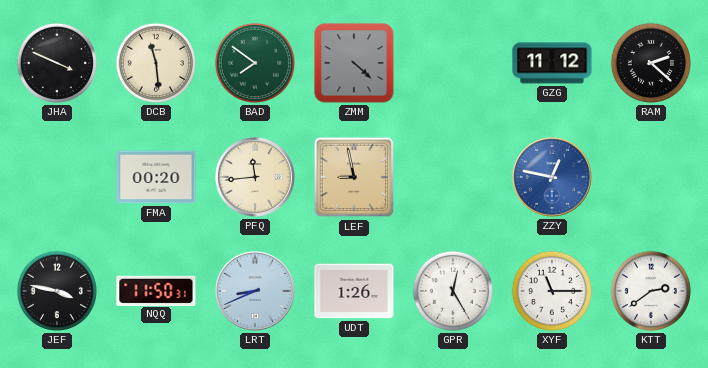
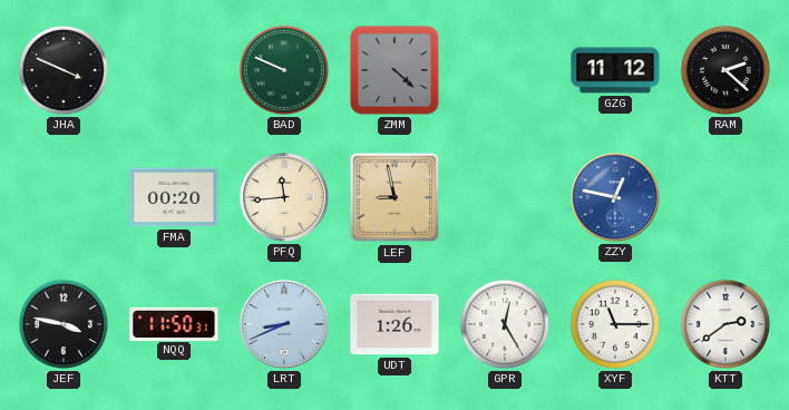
DCB: 11:29 -> none
BAD: 7:51 -> 9:49
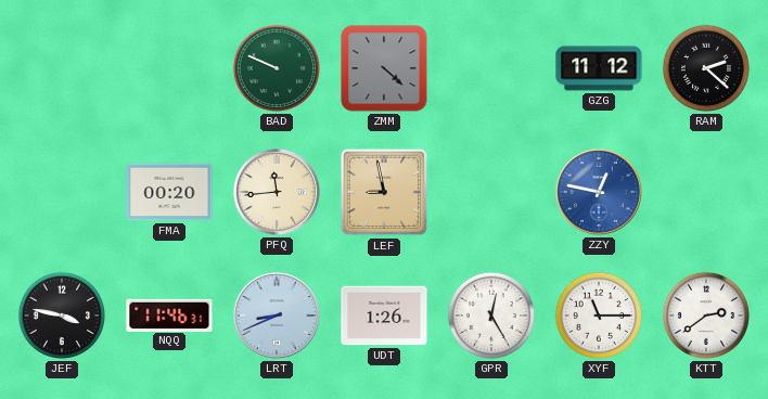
JHA: 3:49 -> none
NQQ: 11:50 -> 11:46
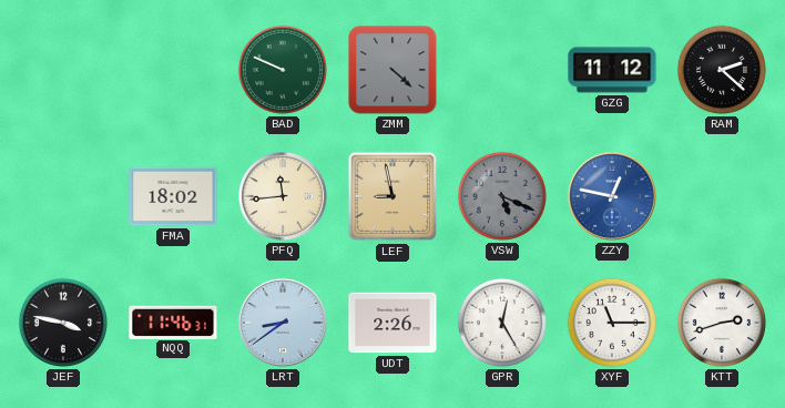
FMA: 00:20 -> 18:02
VSW: none -> 5:19
LRT: 8:41 -> 8:39
UDT: 1:26 -> 2:26
KTT: 2:39 -> 2:42
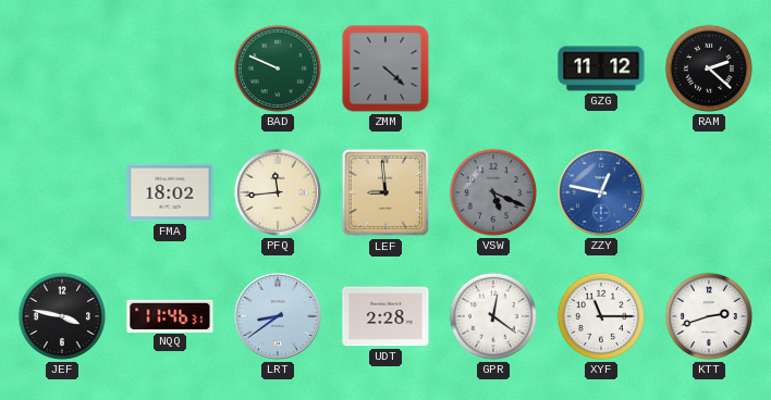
LEF: 8:58 -> 8:59
UDT: 2:26 -> 2:28
GPR: 12:25 -> 12:21
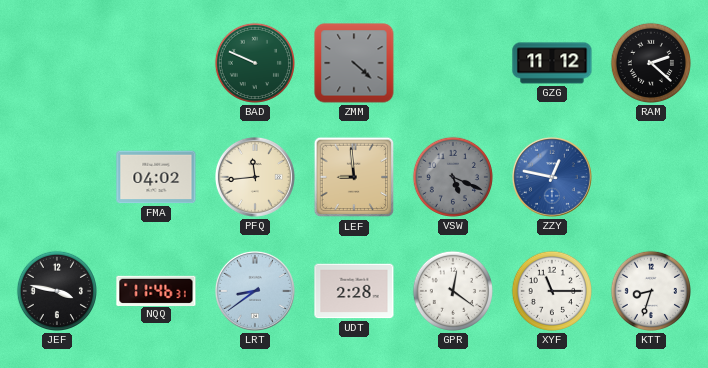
FMA: 18:02 -> 04:02
KTT: 2:42 -> 8:33
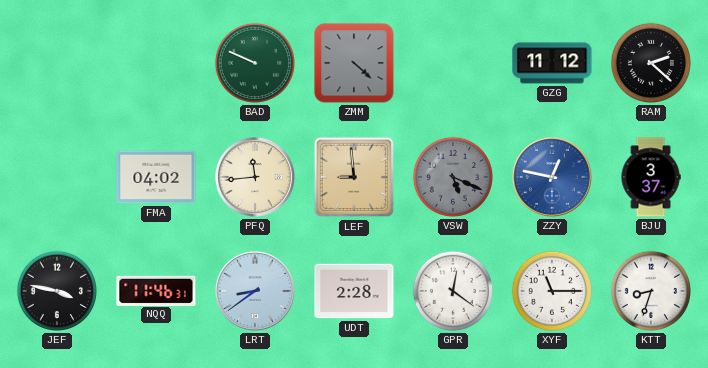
BJU: none -> 3:37
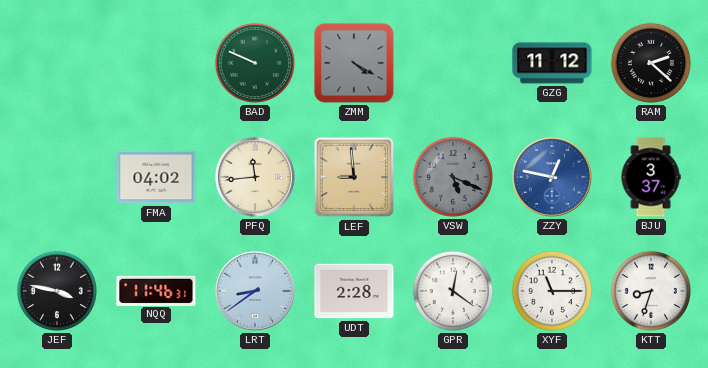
ZMM: 4:22 -> 4:20
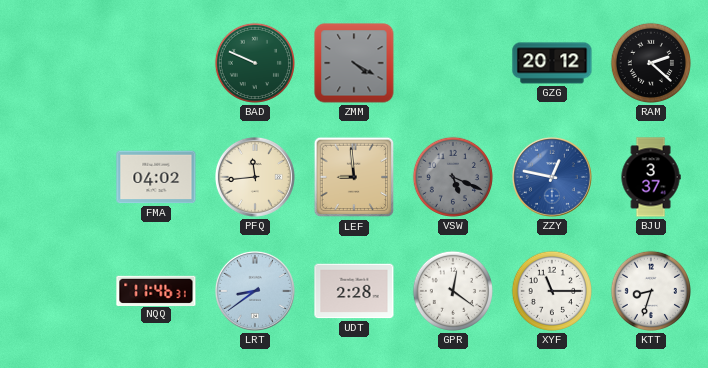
GZG: 11:12 -> 20:12
JEF: 3:47 -> none
